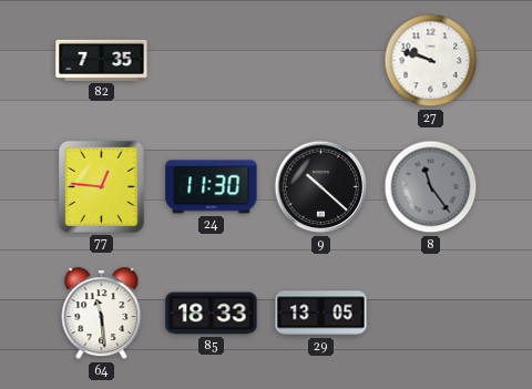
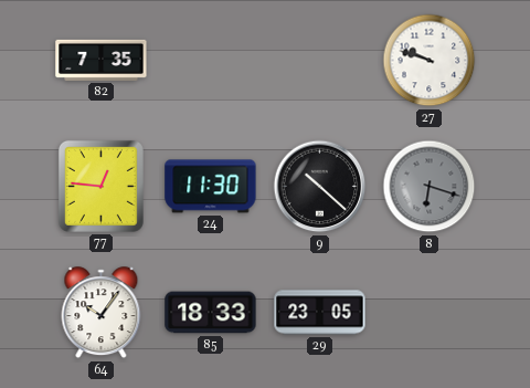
8: 11:24 -> 6:18
64: 11:29 -> 10:06
29: 13:05 -> 23:05
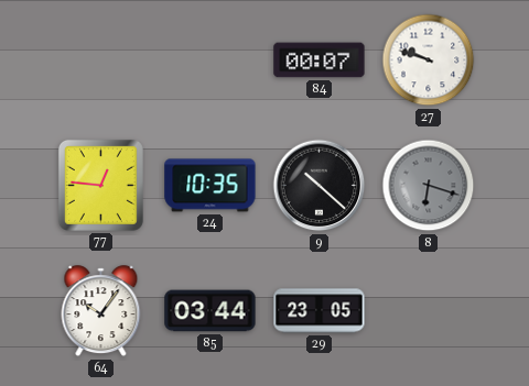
82: 7:35 -> none
84: none -> 00:07
24: 11:30 -> 10:35
85: 18:33 -> 03:44
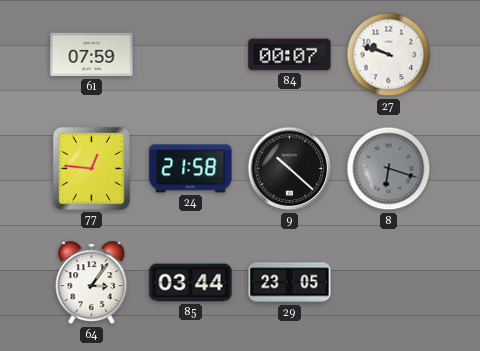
61: none -> 07:59
24: 10:35 -> 21:58
64: 10:06 -> 3:06
